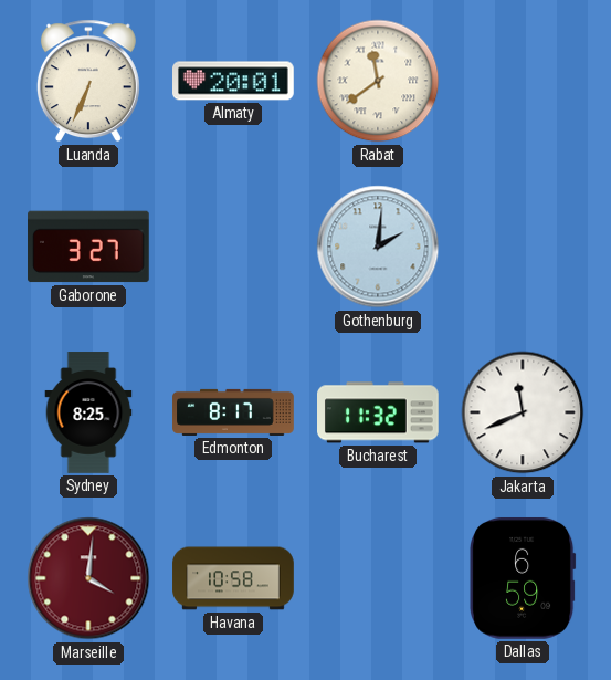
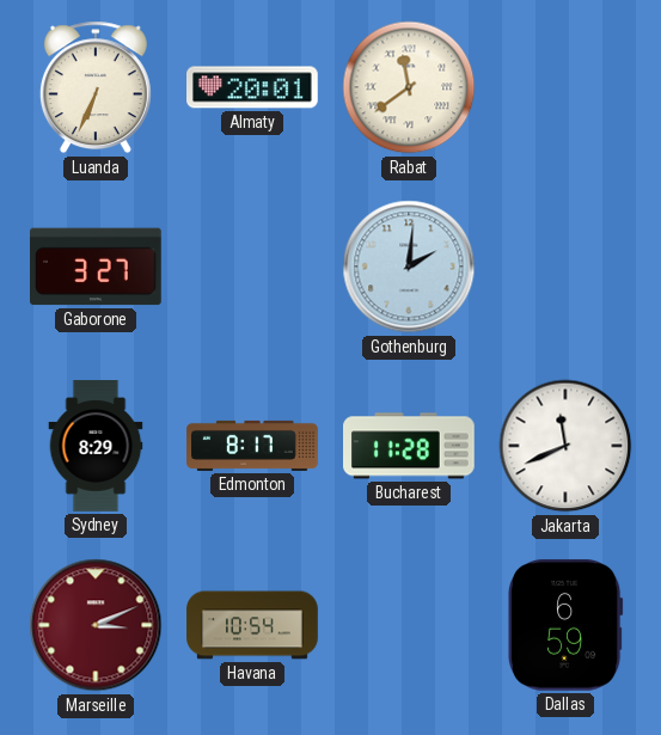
Sydney: 8:25 -> 8:29
Bucharest: 11:32 -> 11:28
Marseille: 4:01 -> 3:11
Havana: 10:58 -> 10:54
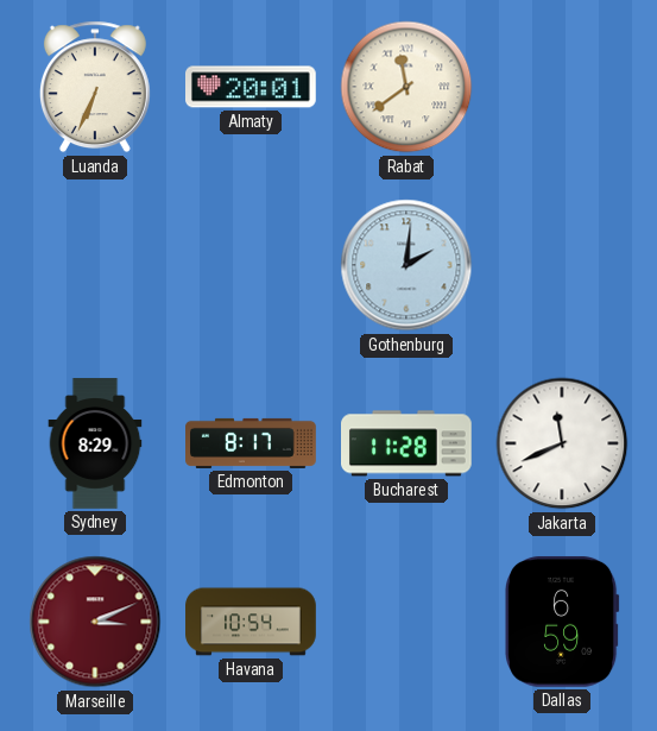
Gaborone: 3:27 -> none
